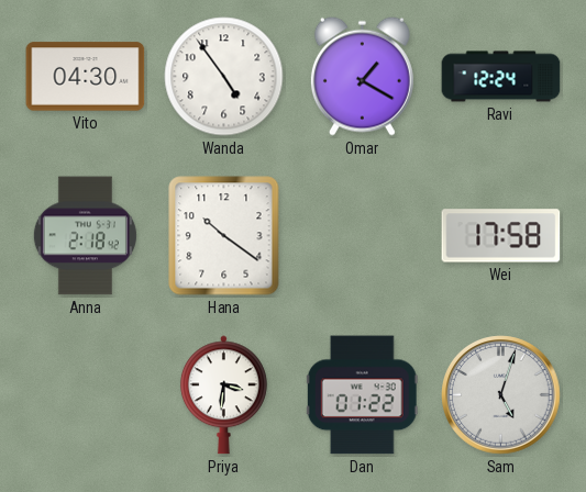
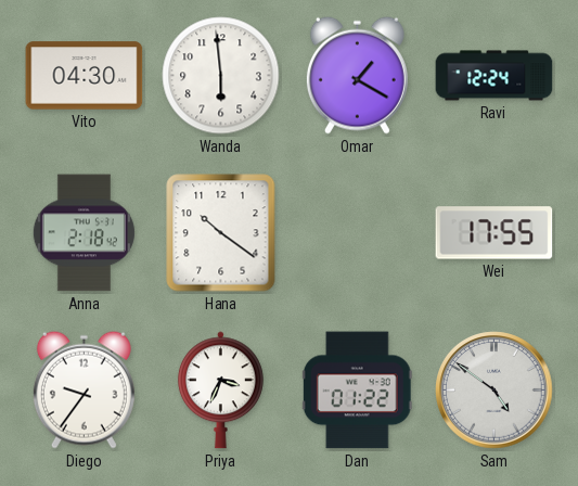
Wanda: 4:54 -> 5:59
Wei: 17:58 -> 17:55
Diego: none -> 9:36
Priya: 3:31 -> 3:34
Sam: 5:03 -> 4:51
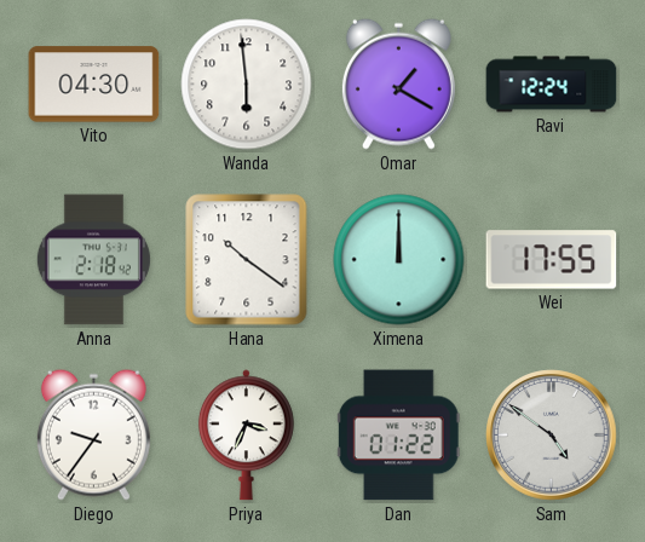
Ximena: none -> 12:00
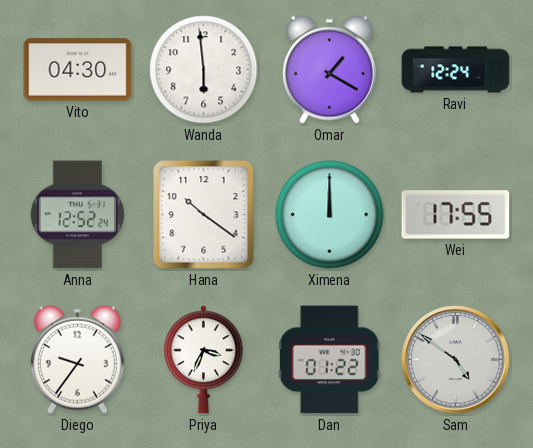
Anna: 2:18 -> 12:52
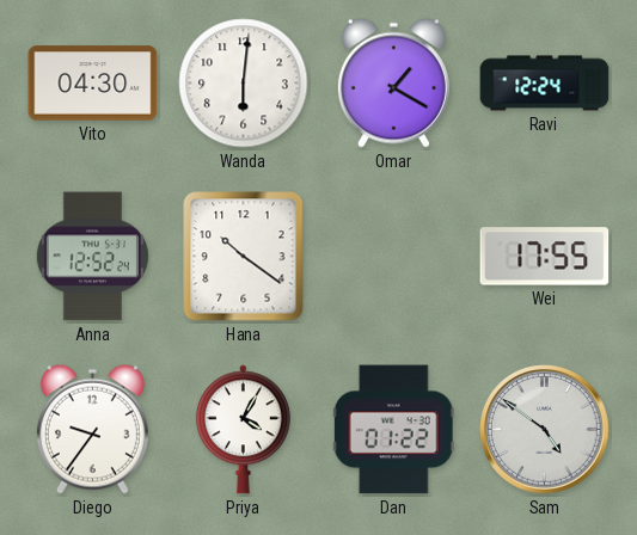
Wanda: 5:59 -> 6:01
Ximena: 12:00 -> none
Priya: 3:34 -> 4:05
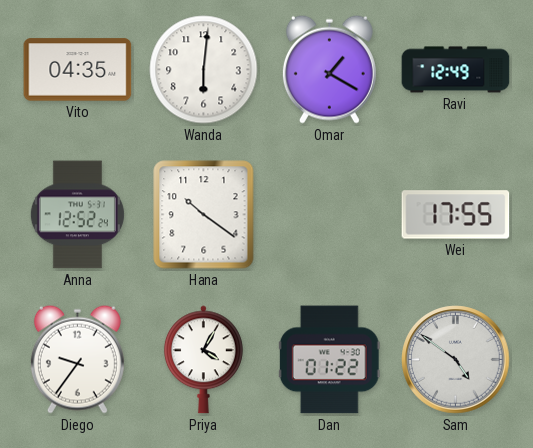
Vito: 04:30 -> 04:35
Ravi: 12:24 -> 12:49
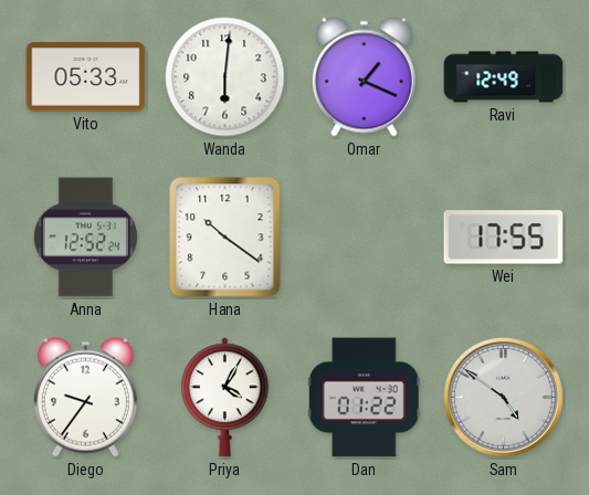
Vito: 04:35 -> 05:33
Omar: 1:20 -> 1:19
